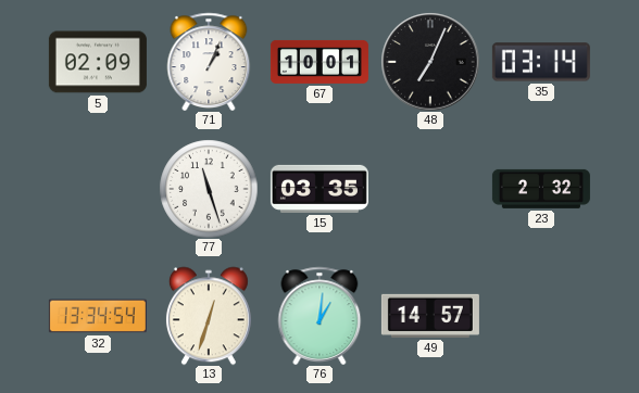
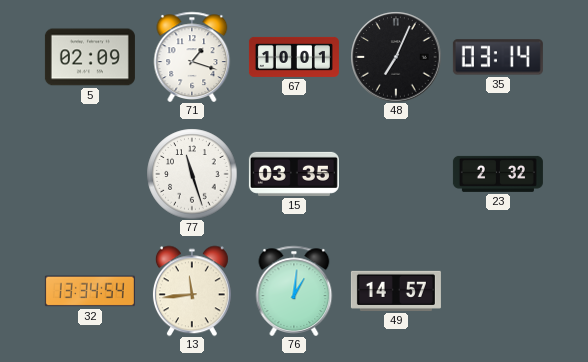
71: 1:04 -> 1:18
13: 12:33 -> 11:44
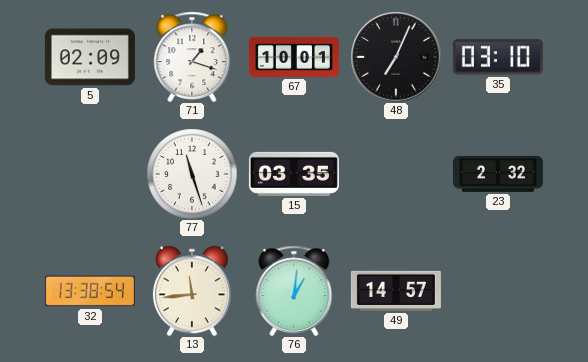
35: 03:14 -> 03:10
32: 13:34 -> 13:38
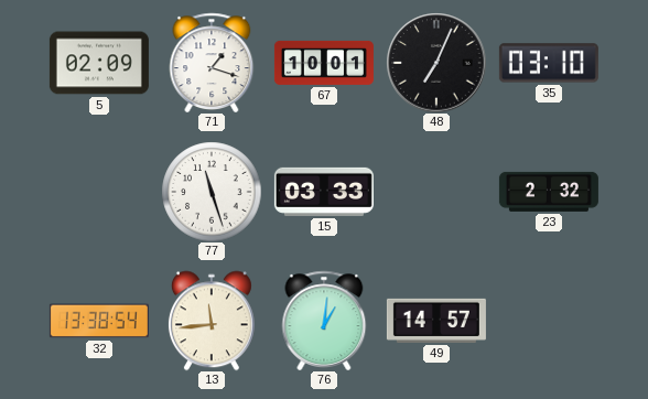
15: 03:35 -> 03:33
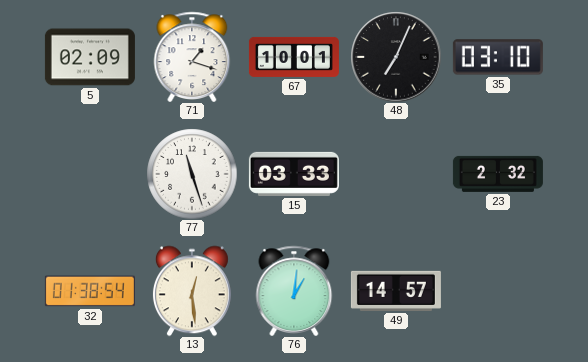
32: 13:38 -> 01:38
13: 11:44 -> 12:29
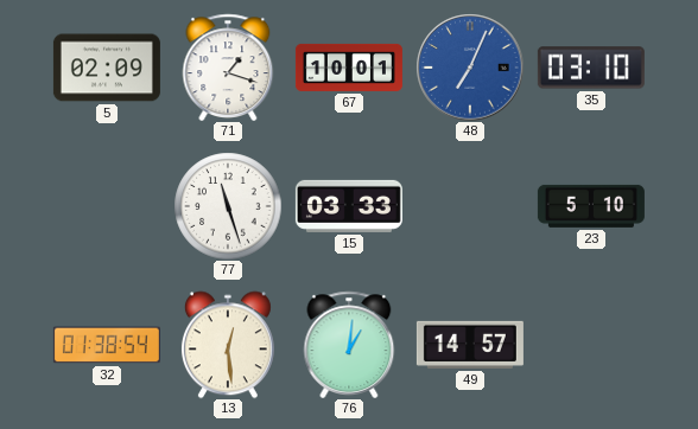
48 dial: black -> blue
23: 2:32 -> 5:10
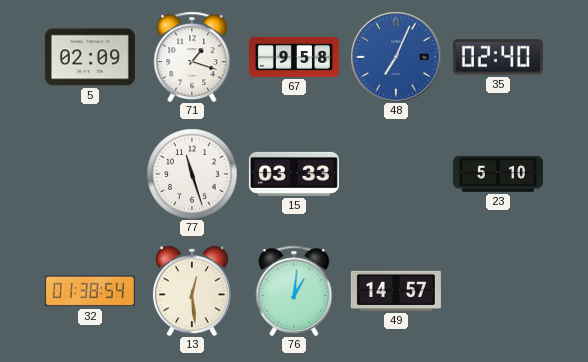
67: 10:01 -> 9:58
35: 03:10 -> 02:40
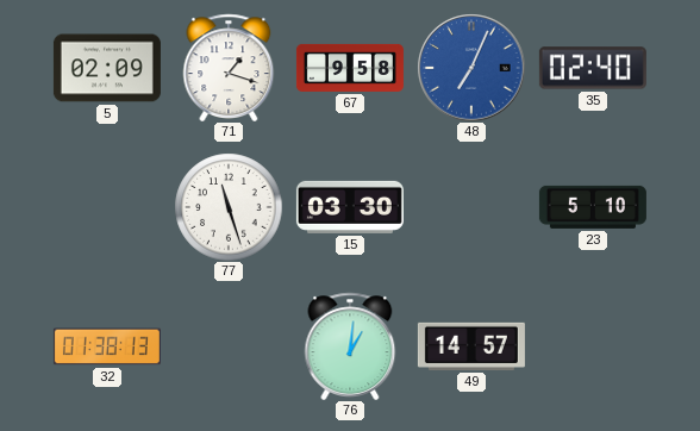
15: 03:33 -> 03:30
32: 01:38:54 -> 01:38:13
13: 12:29 -> none
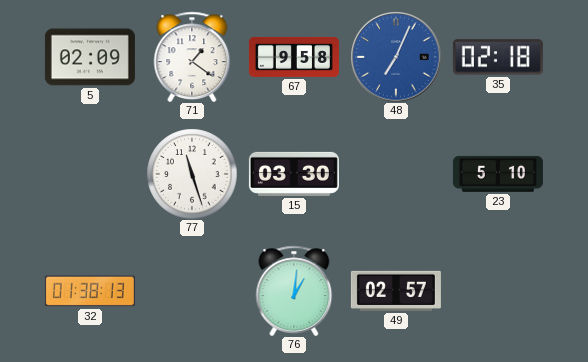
71: 1:18 -> 1:21
35: 02:40 -> 02:18
49: 14:57 -> 02:57
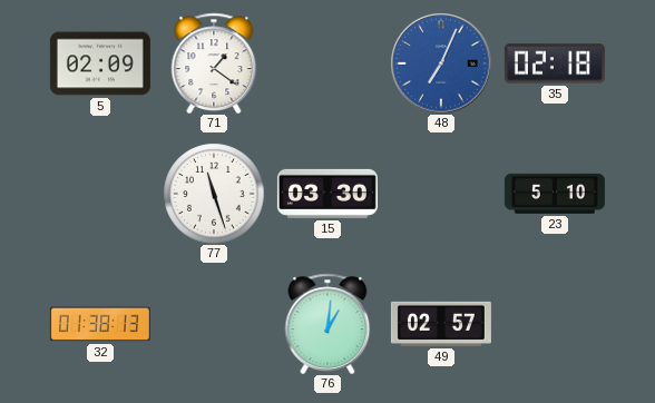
67: 9:58 -> none
